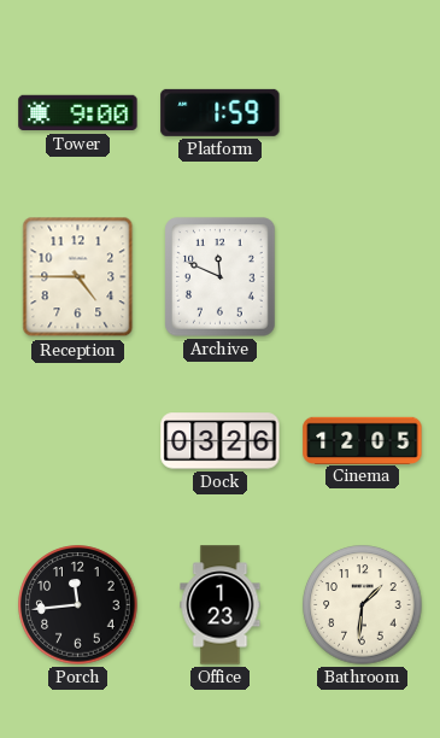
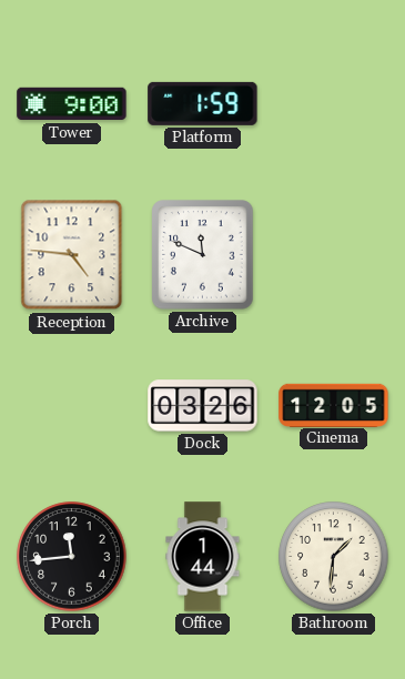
Reception: 4:45 -> 4:46
Office: 1:23 -> 1:44
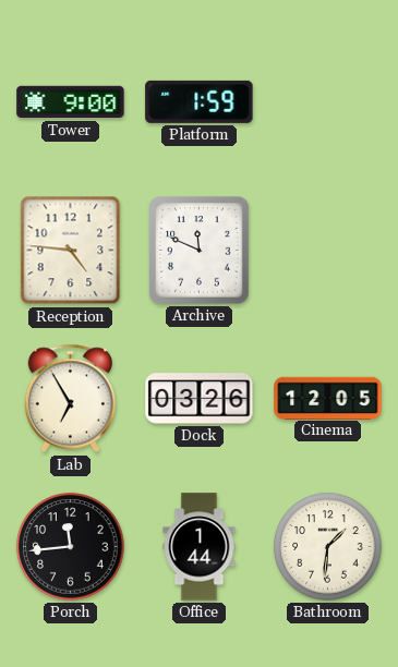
Lab: none -> 6:55
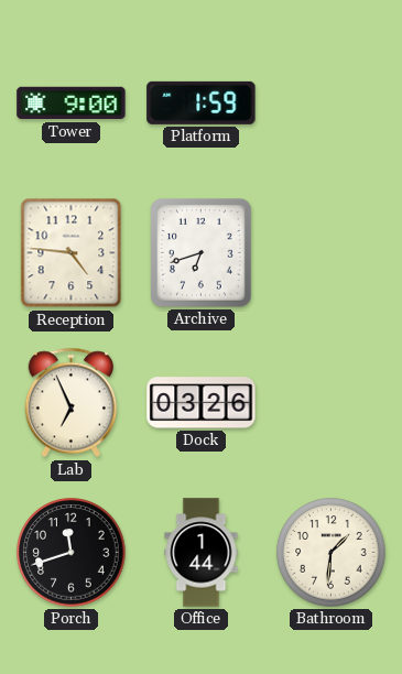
Archive: 11:49 -> 6:42
Lab: 6:55 -> 6:56
Cinema: 12:05 -> none
Porch: 11:44 -> 11:42
